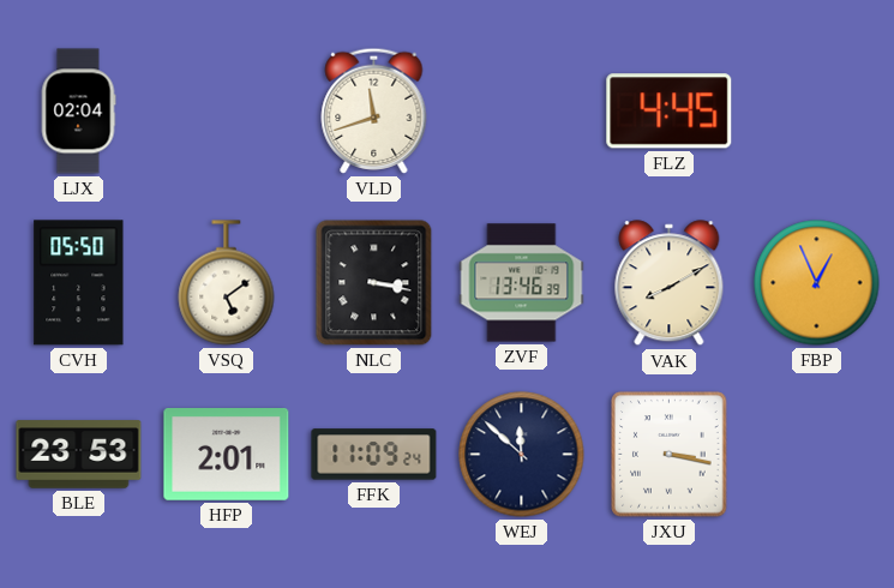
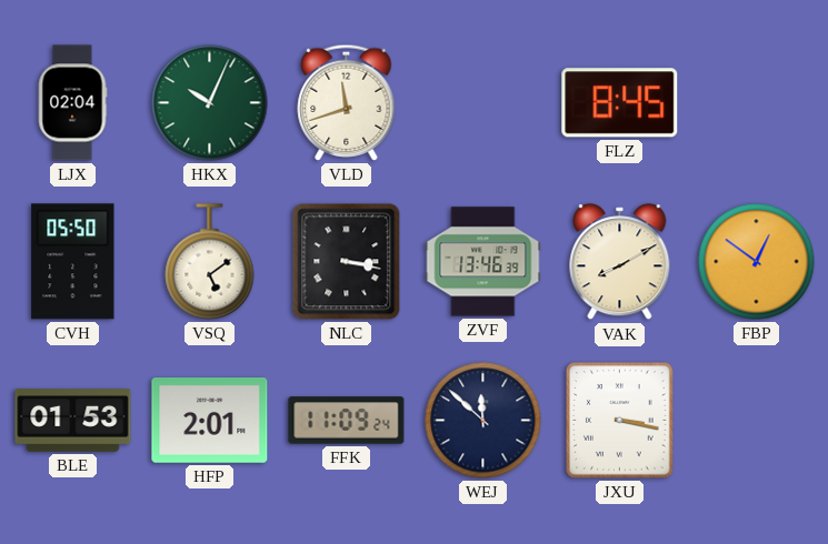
HKX: none -> 10:04
FLZ: 4:45 -> 8:45
FBP: 12:56 -> 12:51
BLE: 23:53 -> 01:53
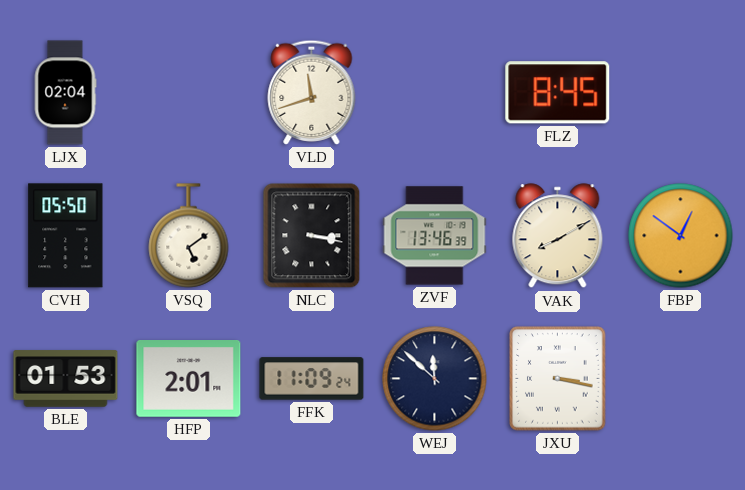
HKX: 10:04 -> none
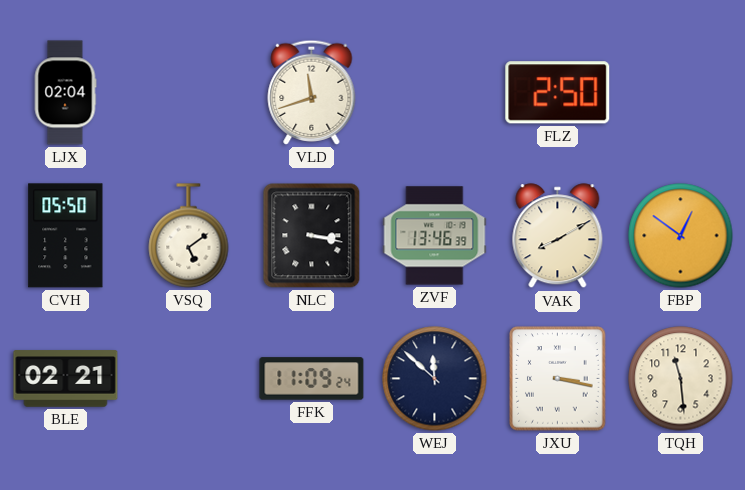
FLZ: 8:45 -> 2:50
BLE: 01:53 -> 02:21
HFP: 2:01 -> none
TQH: none -> 11:29
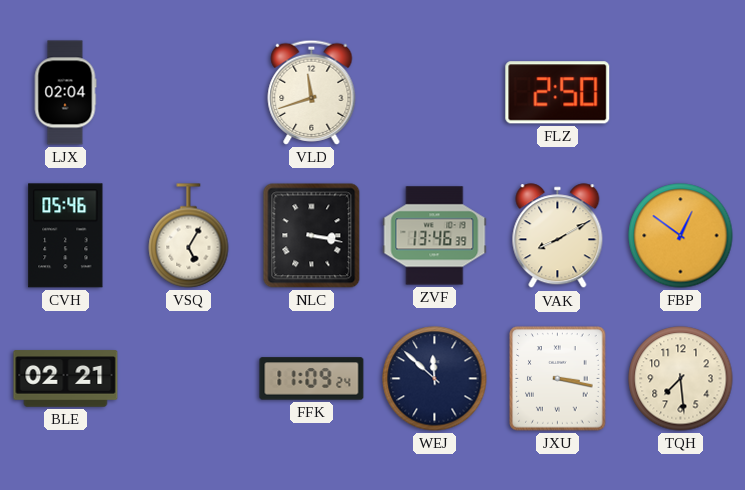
CVH: 05:50 -> 05:46
VSQ: 5:09 -> 5:05
TQH: 11:29 -> 7:29
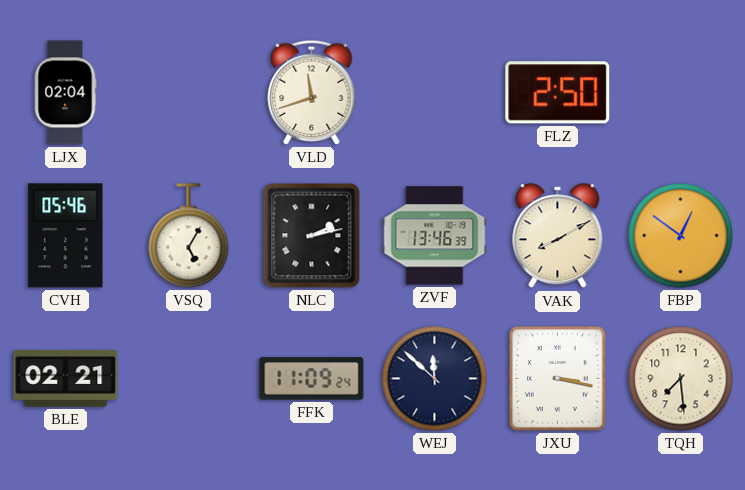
NLC: 3:17 -> 2:13
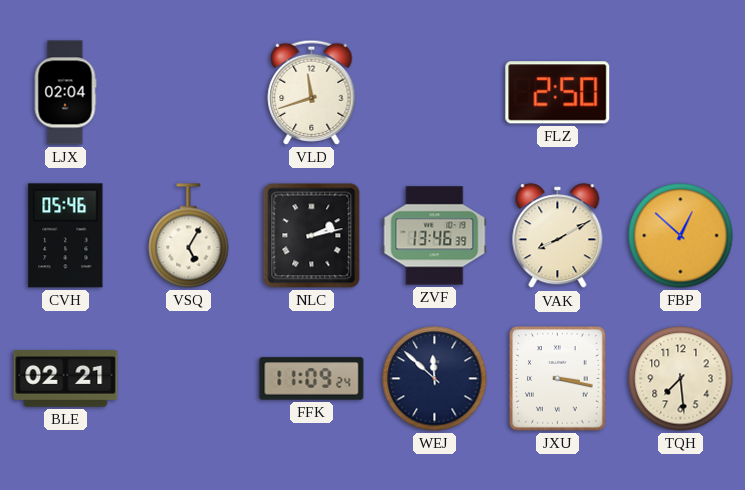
FBP: 12:51 -> 12:52
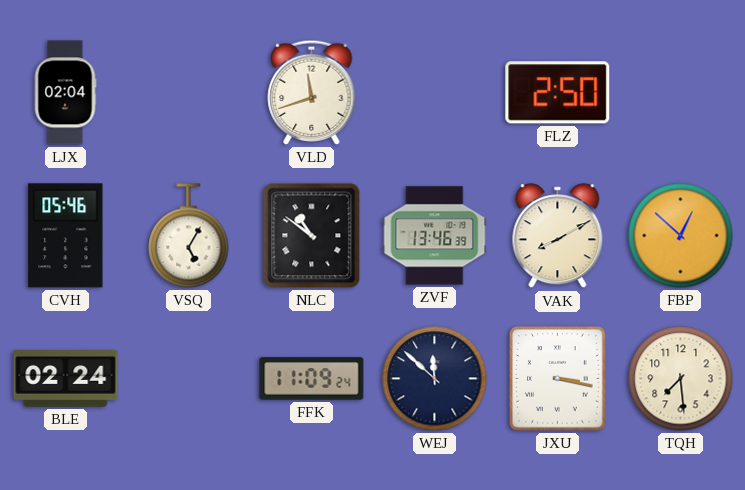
NLC: 2:13 -> 10:51
BLE: 02:21 -> 02:24
